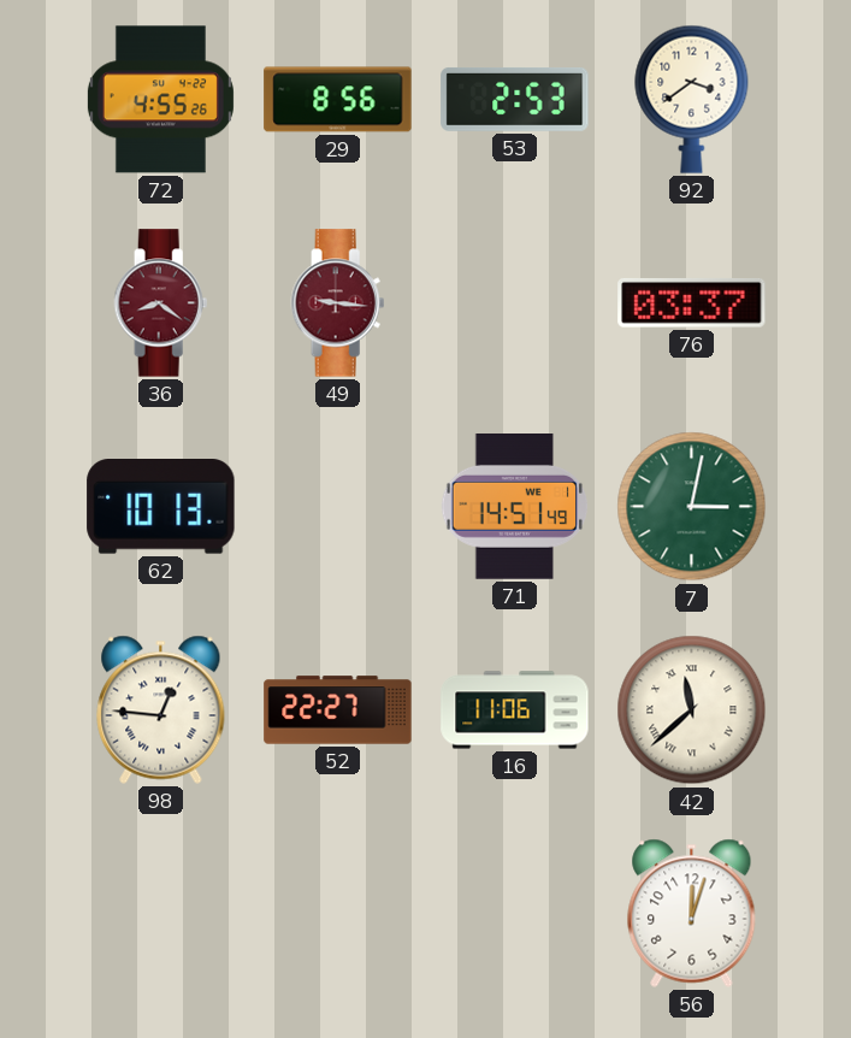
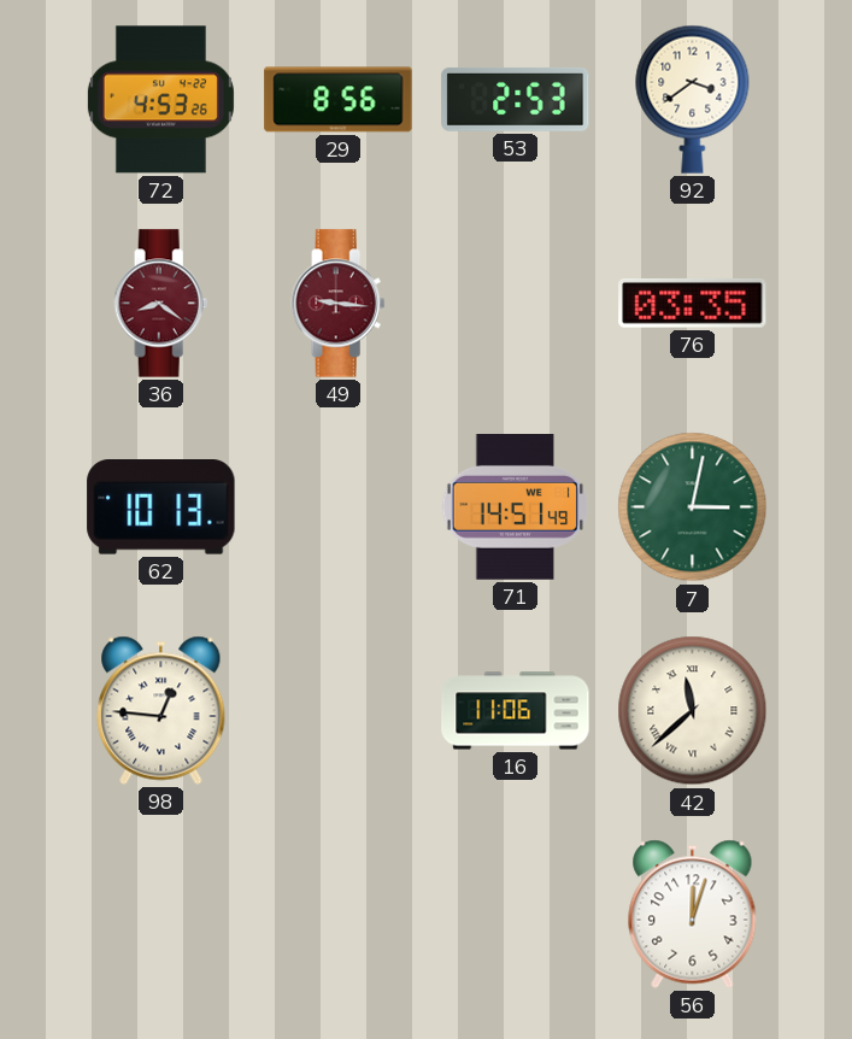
72: 4:55 -> 4:53
76: 03:37 -> 03:35
52: 22:27 -> none
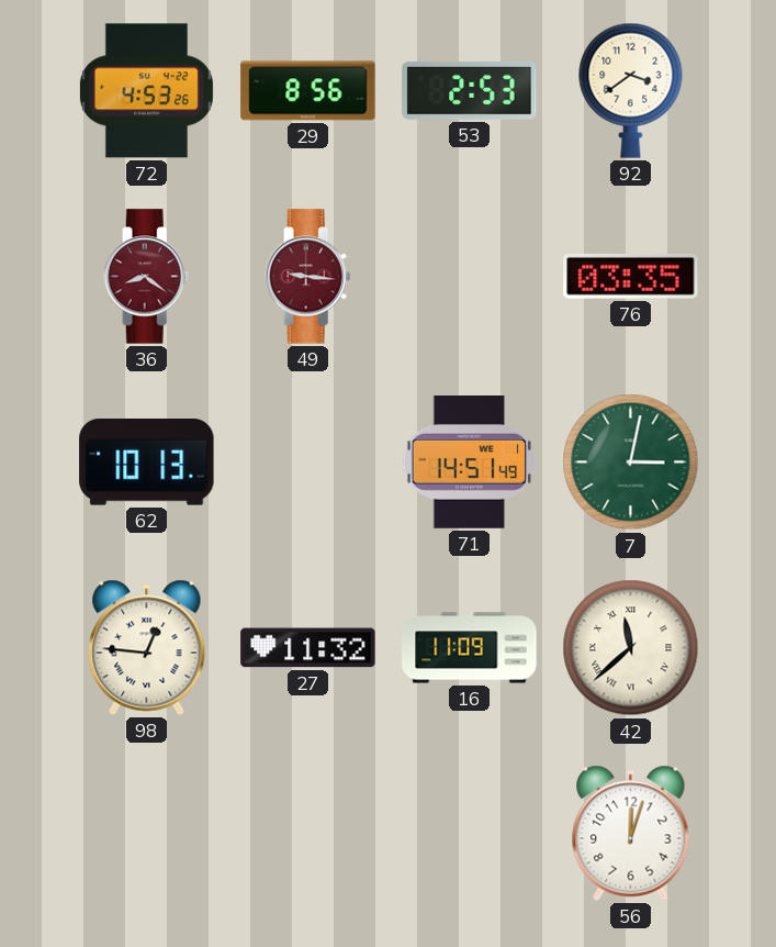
27: none -> 11:32
16: 11:06 -> 11:09
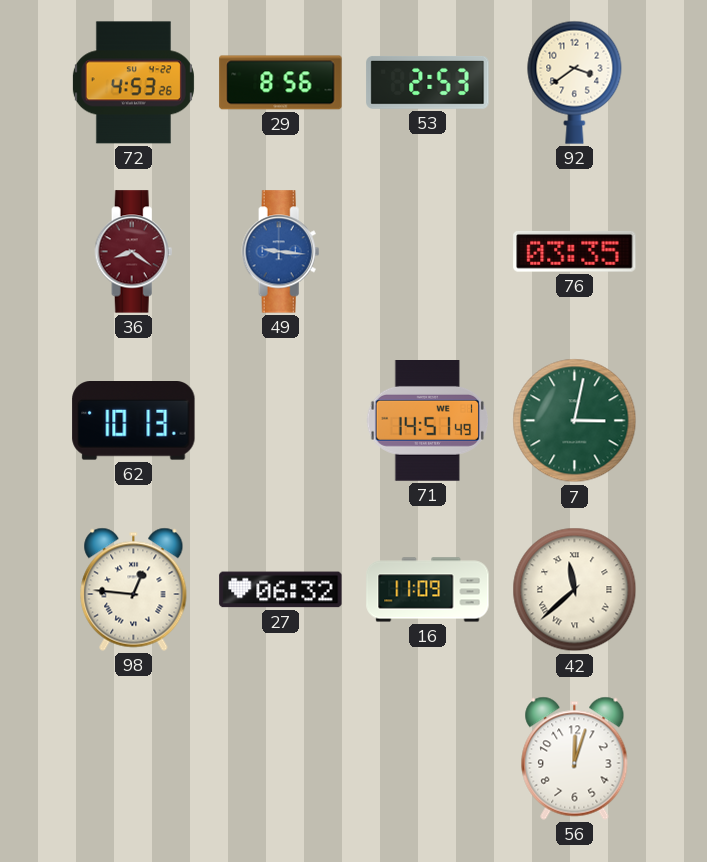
49 dial: burgundy -> blue
27: 11:32 -> 06:32
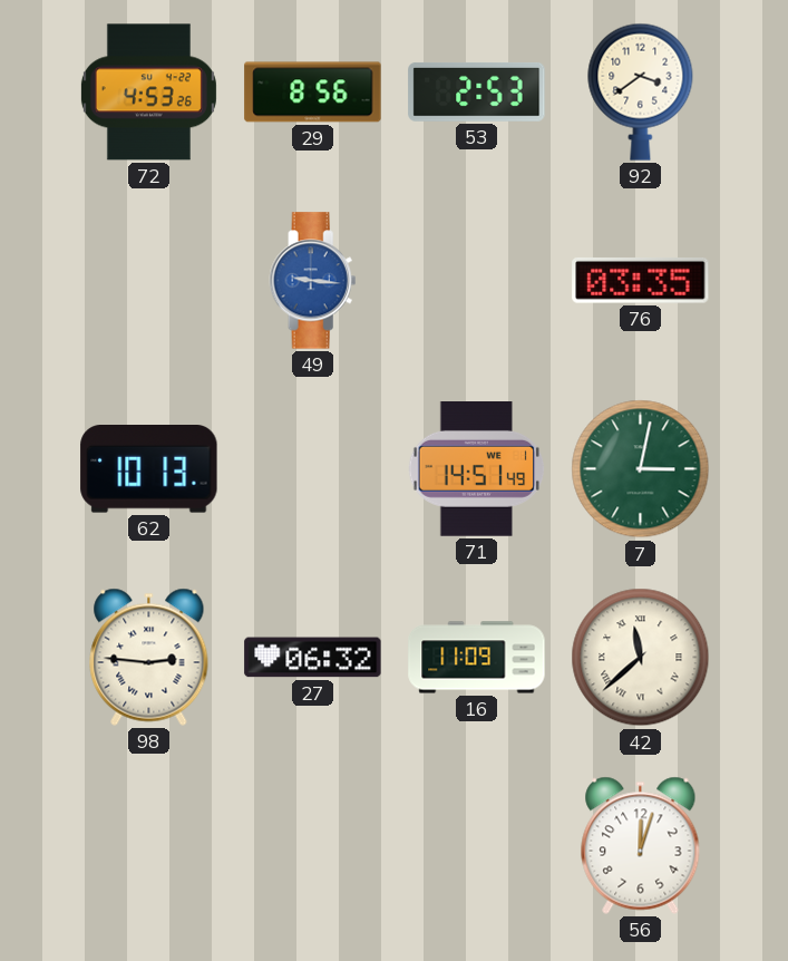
36: 8:21 -> none
98: 12:46 -> 2:46
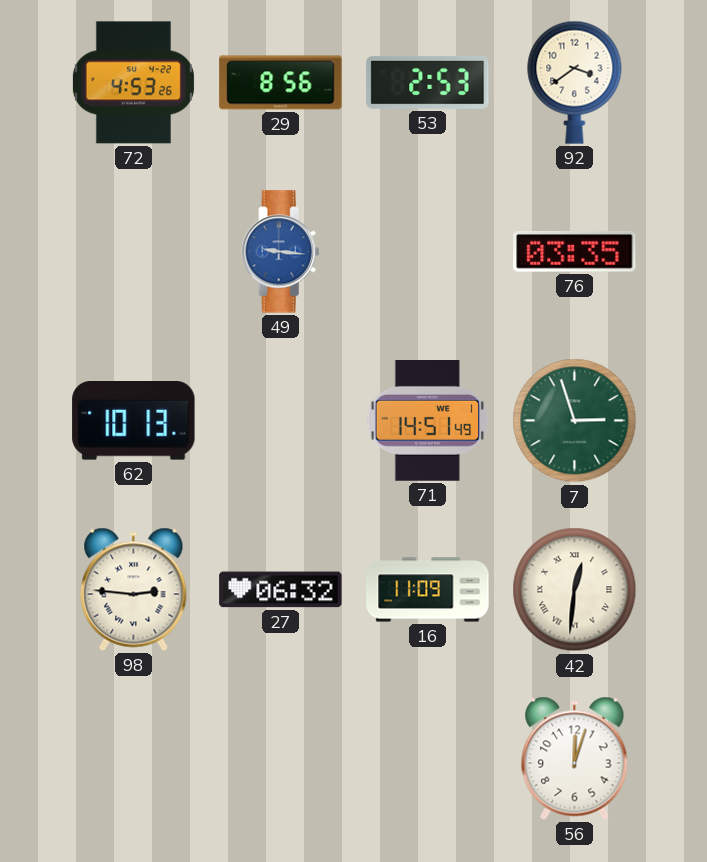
7: 3:02 -> 2:57
42: 11:38 -> 12:31
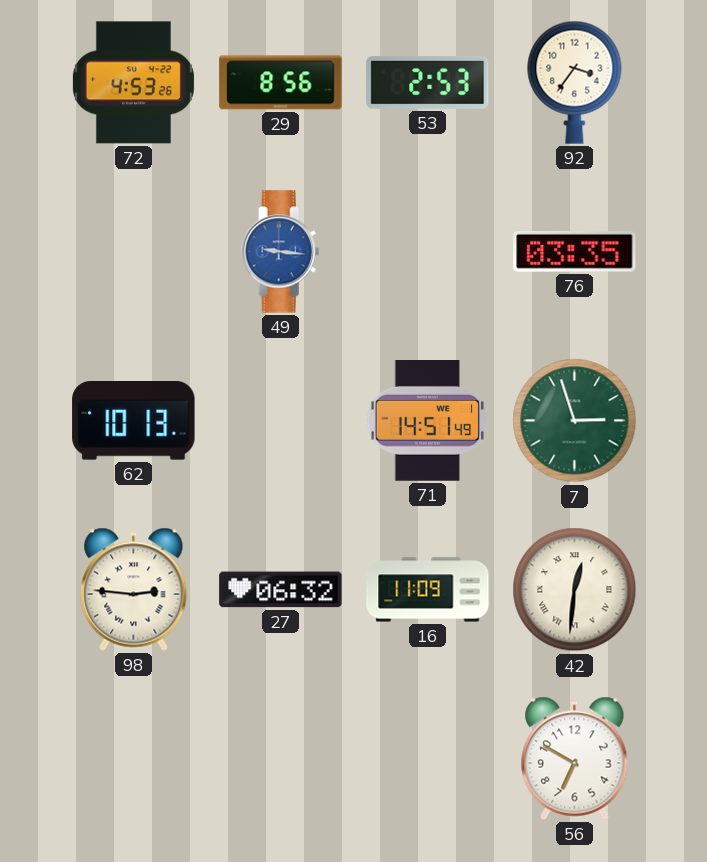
92: 3:39 -> 3:36
56: 12:03 -> 6:50
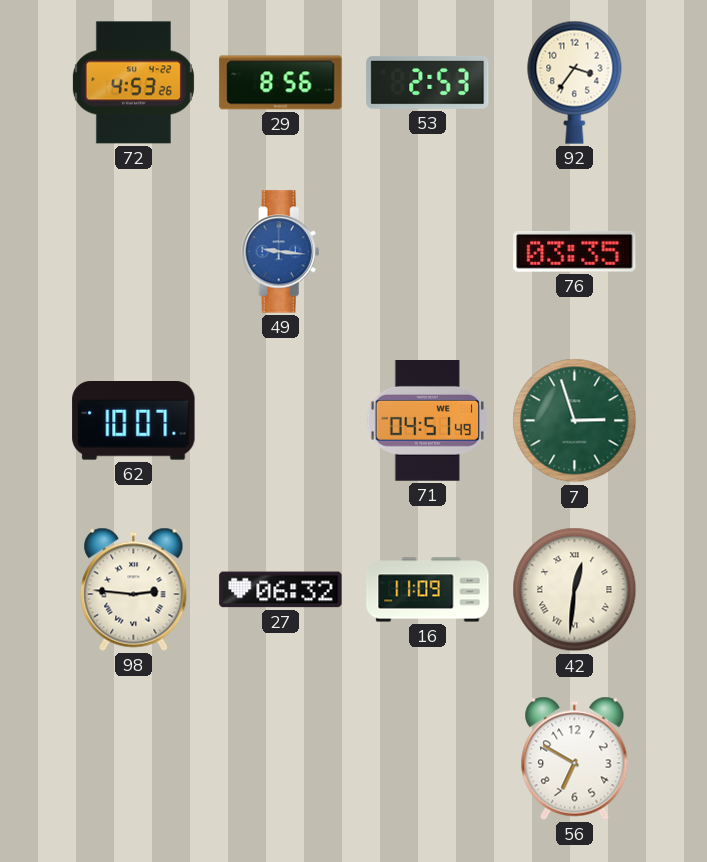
62: 10:13 -> 10:07
71: 14:51 -> 04:51
